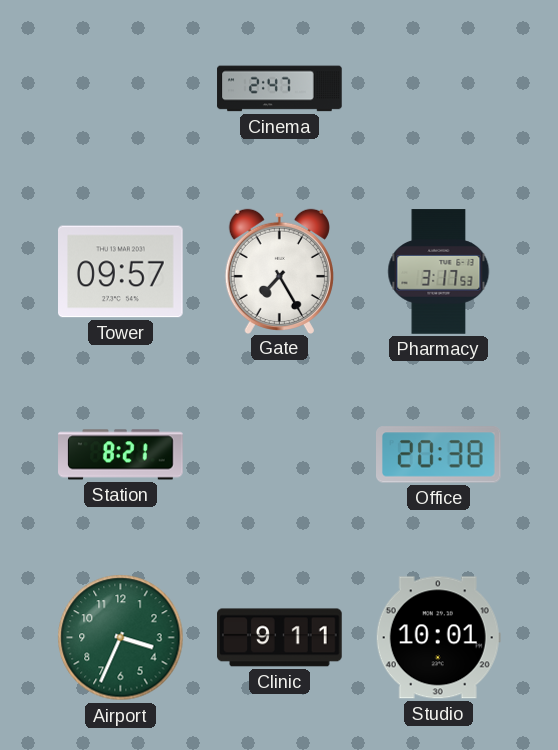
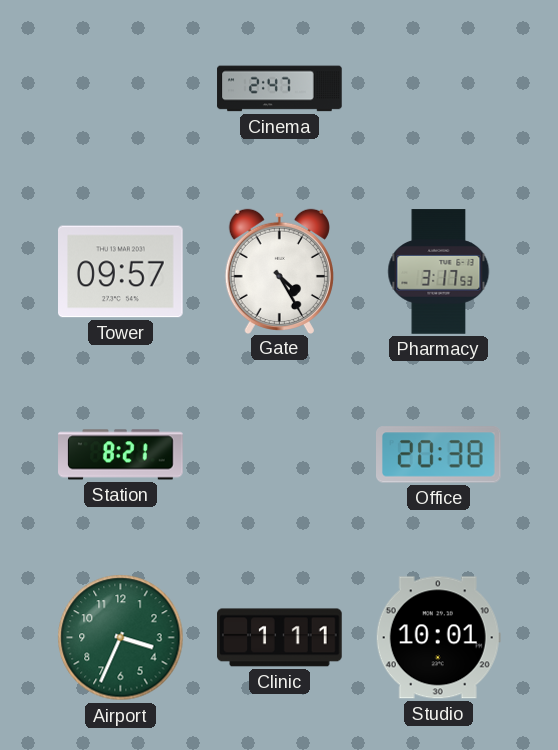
Gate: 7:25 -> 4:25
Clinic: 9:11 -> 1:11
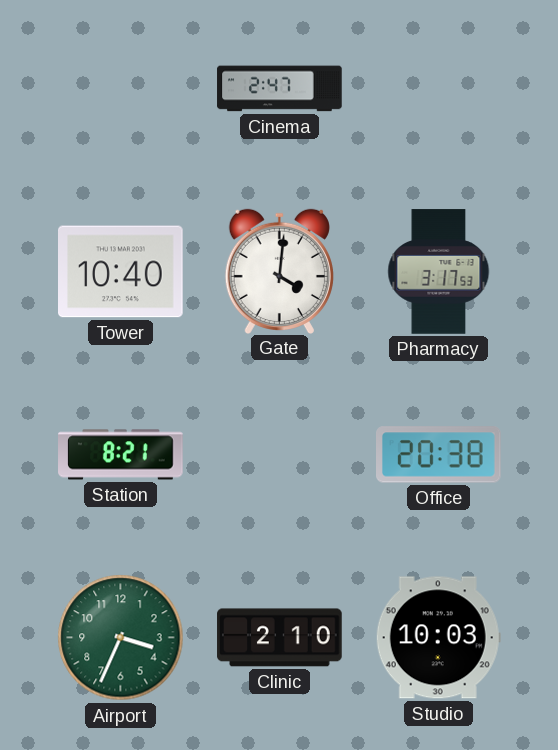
Tower: 09:57 -> 10:40
Gate: 4:25 -> 4:01
Clinic: 1:11 -> 2:10
Studio: 10:01 -> 10:03
